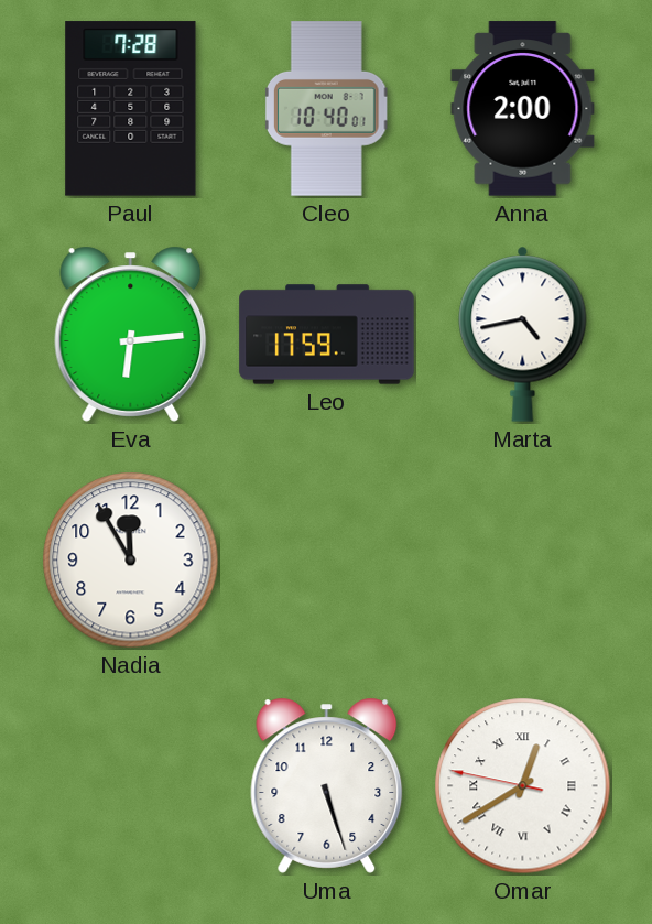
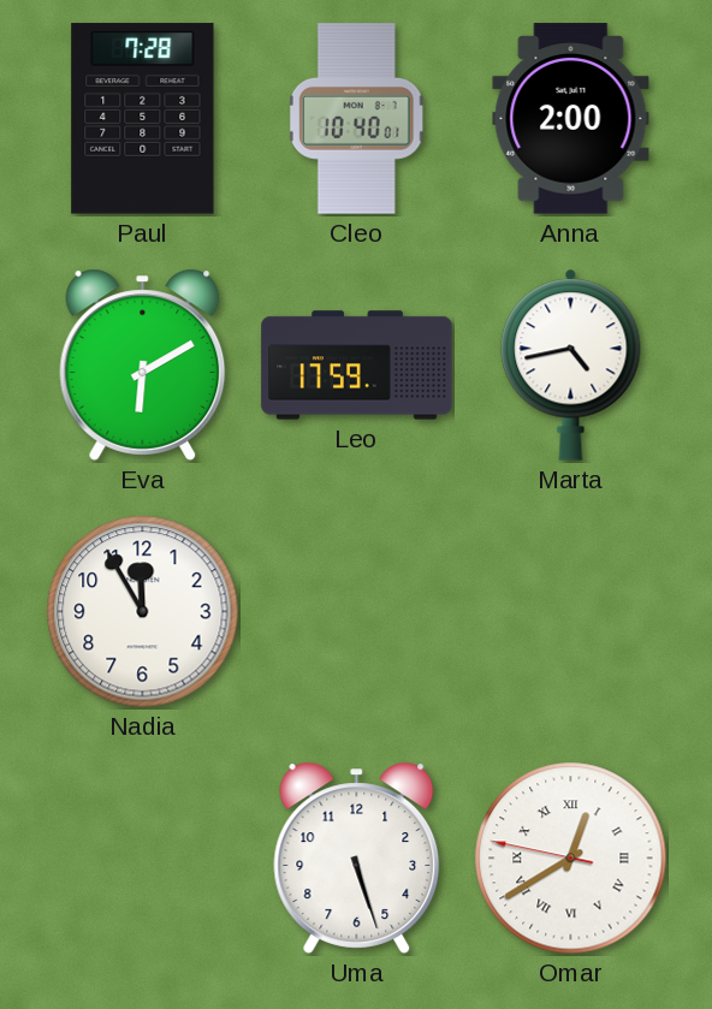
Eva: 6:14 -> 6:10
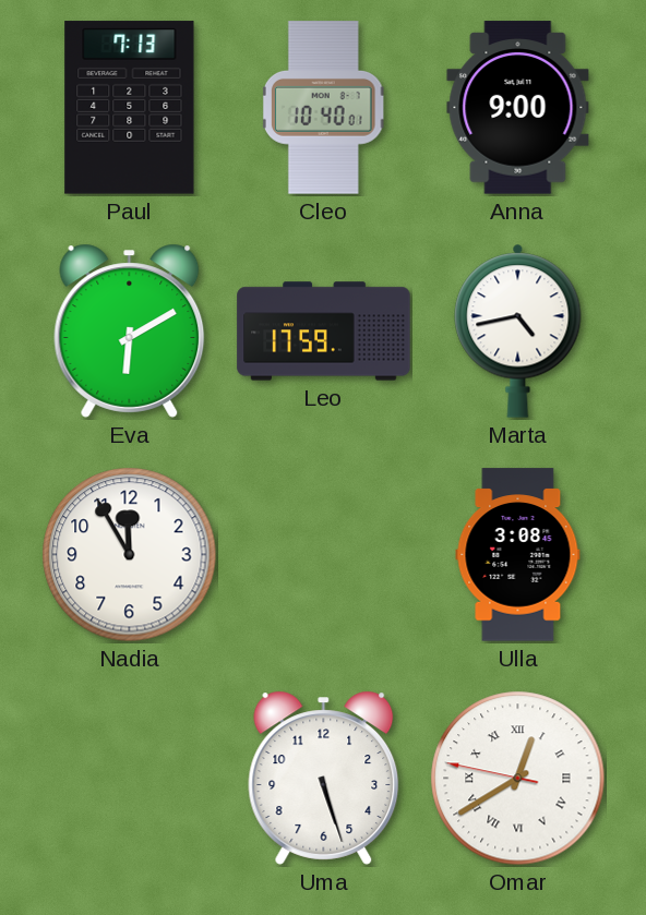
Paul: 7:28 -> 7:13
Anna: 2:00 -> 9:00
Ulla: none -> 3:08
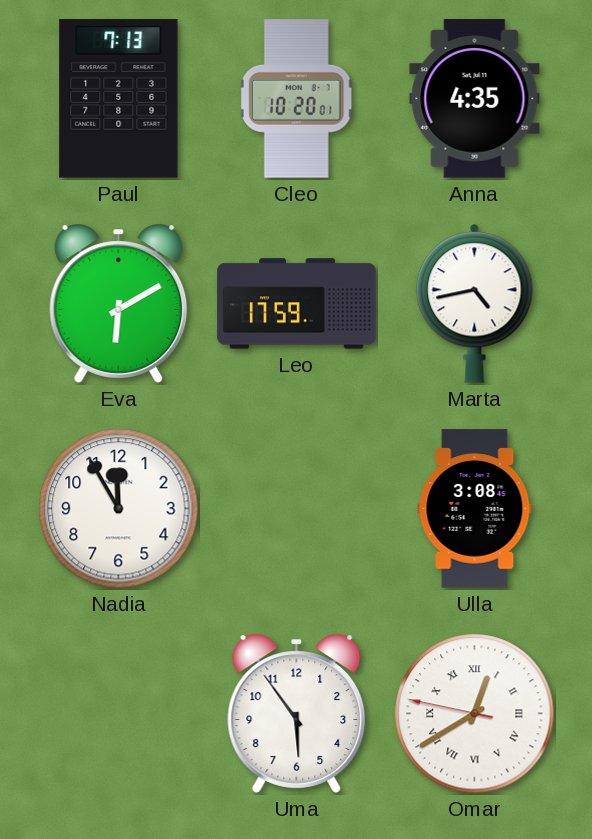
Cleo: 10:40 -> 10:20
Anna: 9:00 -> 4:35
Uma: 5:27 -> 5:54
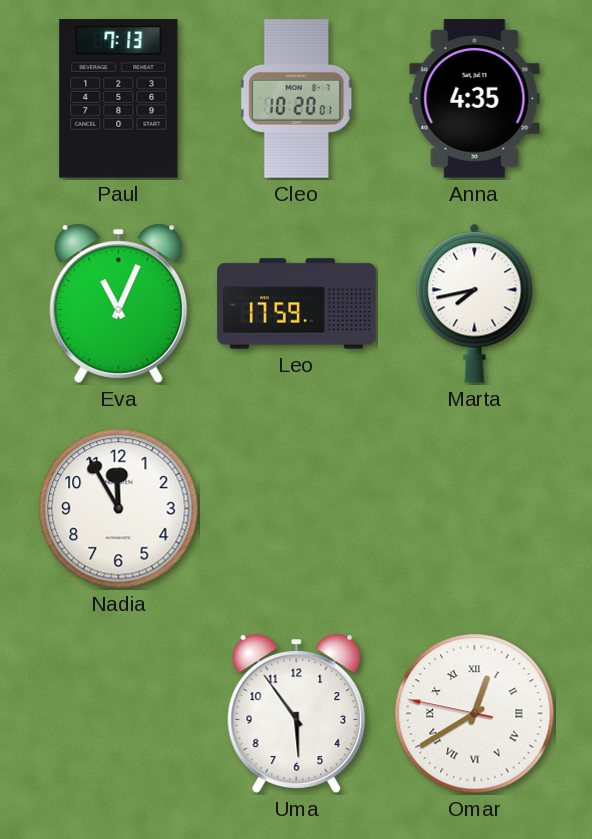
Eva: 6:10 -> 11:04
Marta: 4:43 -> 7:43
Ulla: 3:08 -> none
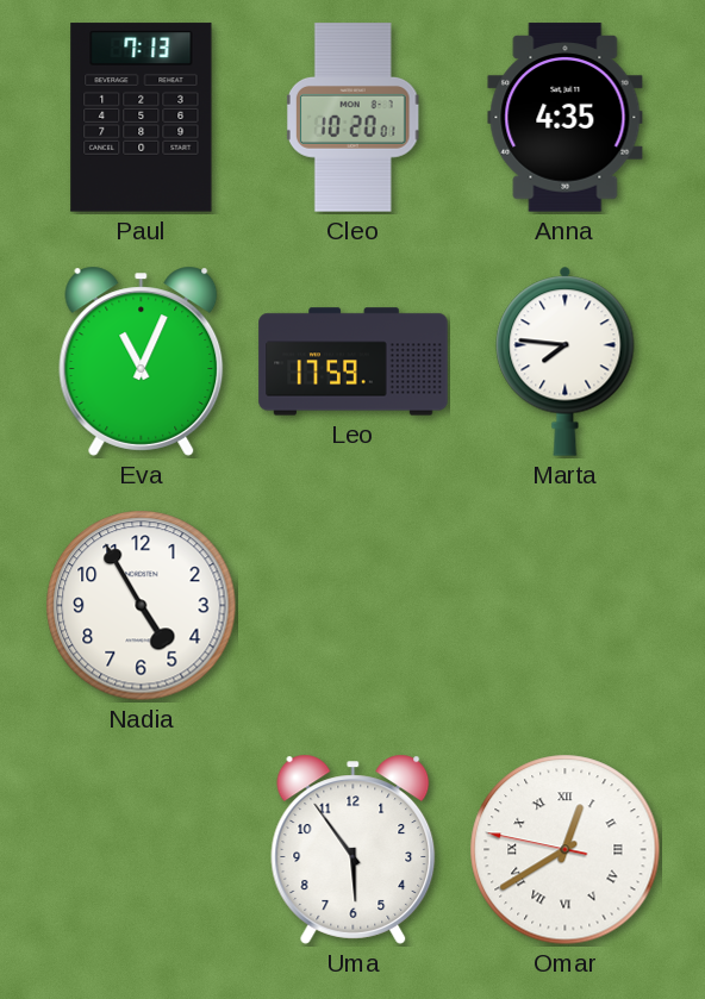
Marta: 7:43 -> 7:46
Nadia: 11:55 -> 4:55
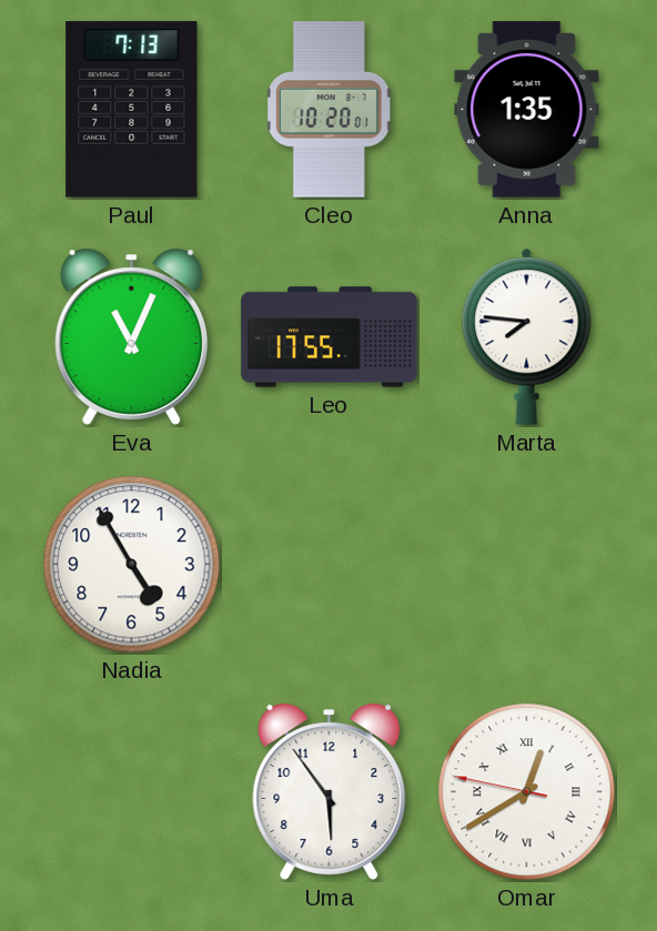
Anna: 4:35 -> 1:35
Leo: 17:59 -> 17:55
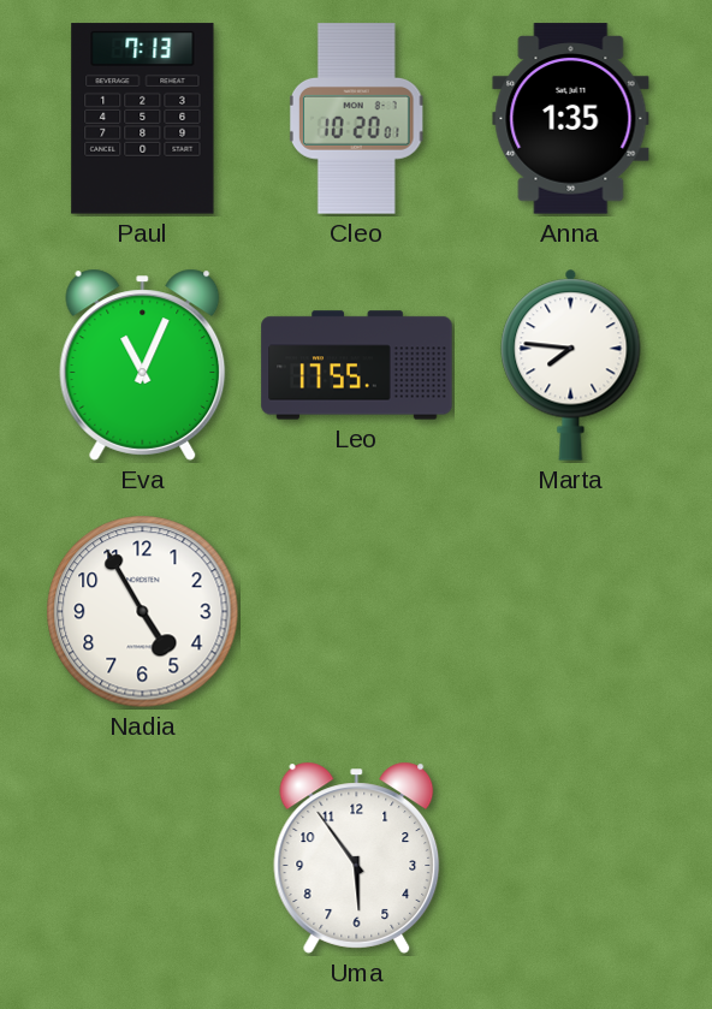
Omar: 12:39 -> none
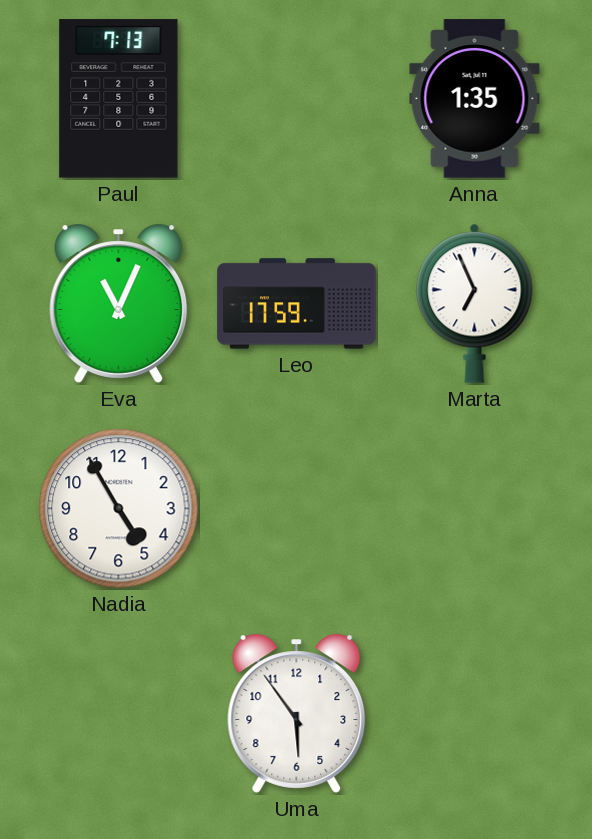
Cleo: 10:20 -> none
Leo: 17:55 -> 17:59
Marta: 7:46 -> 6:56
